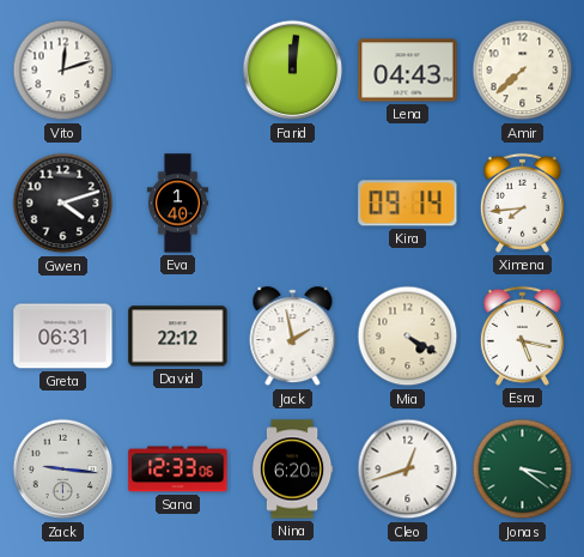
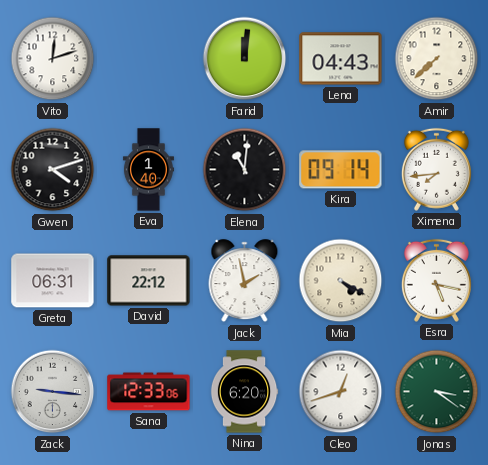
Elena: none -> 11:01
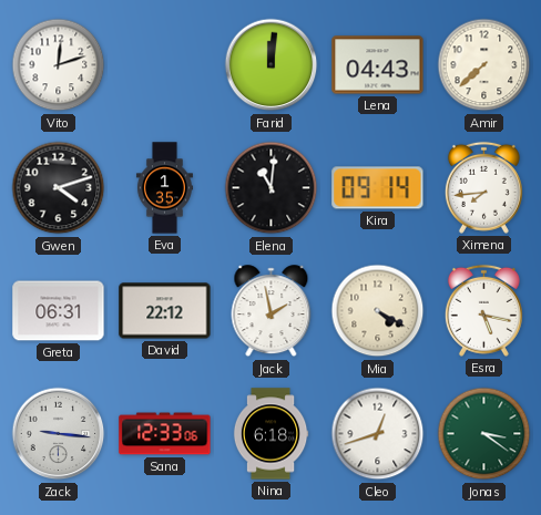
Eva: 1:40 -> 1:35
Nina: 6:20 -> 6:18
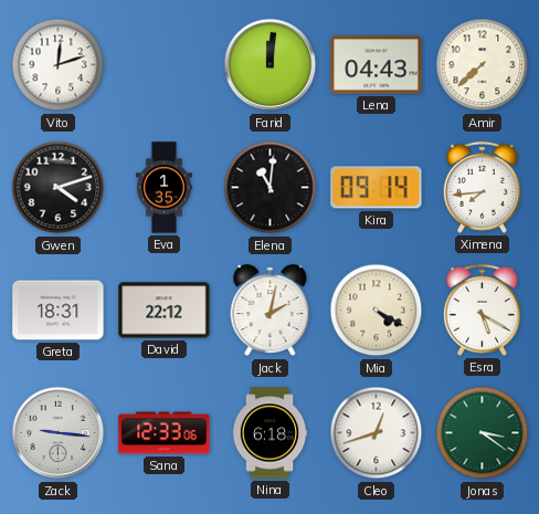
Greta: 06:31 -> 18:31
Jack: 1:58 -> 2:02
Esra: 5:17 -> 5:20
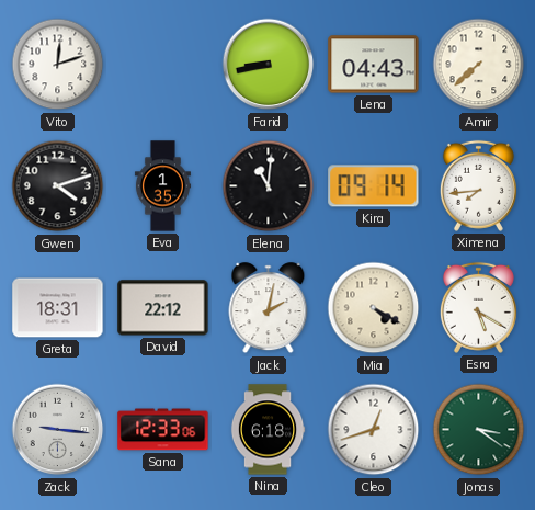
Farid: 12:01 -> 8:43
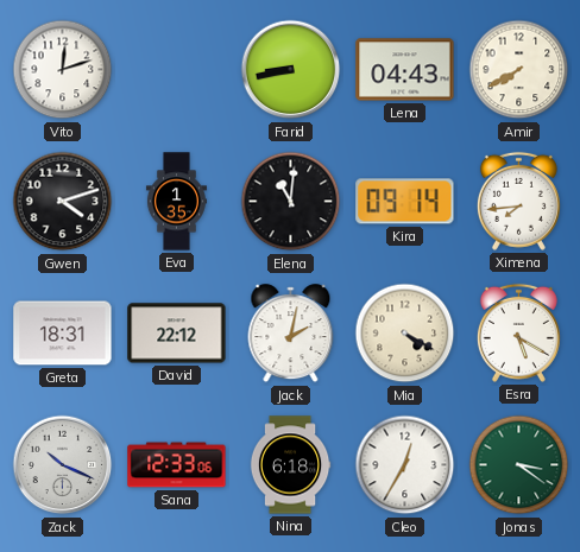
Amir: 7:38 -> 7:40
Zack: 9:16 -> 10:19
Cleo: 12:42 -> 12:35
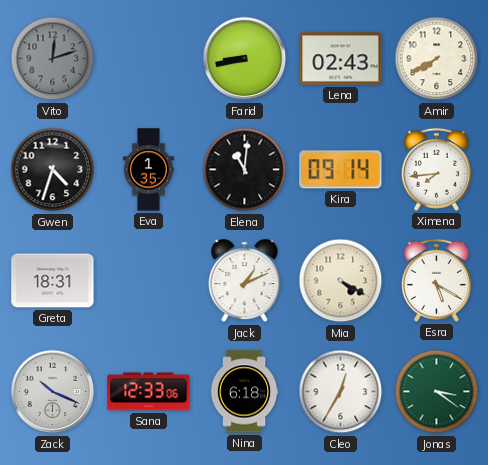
Vito dial: white -> grey
Lena: 04:43 -> 02:43
Gwen: 4:12 -> 4:33
David: 22:12 -> none
Jack: 2:02 -> 1:11
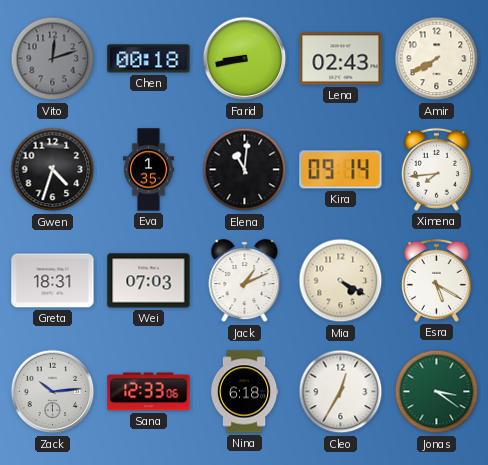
Chen: none -> 00:18
Wei: none -> 07:03
Zack: 10:19 -> 10:14
